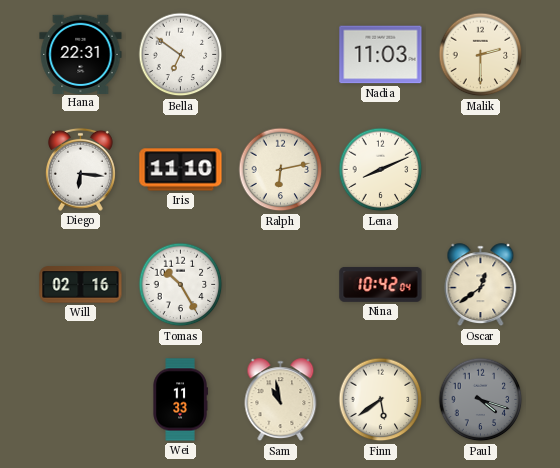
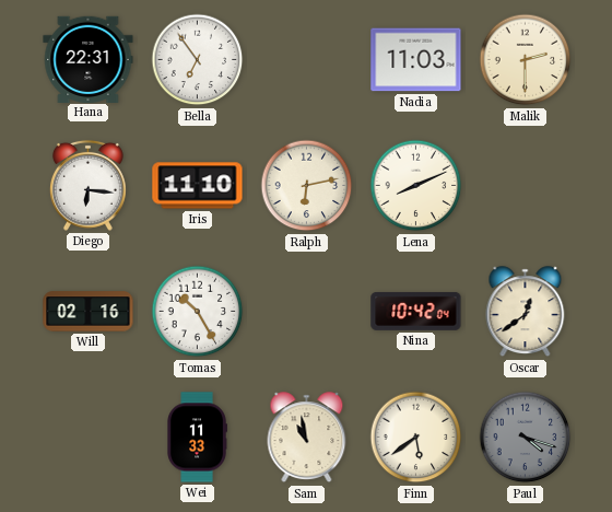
Bella: 6:51 -> 6:54
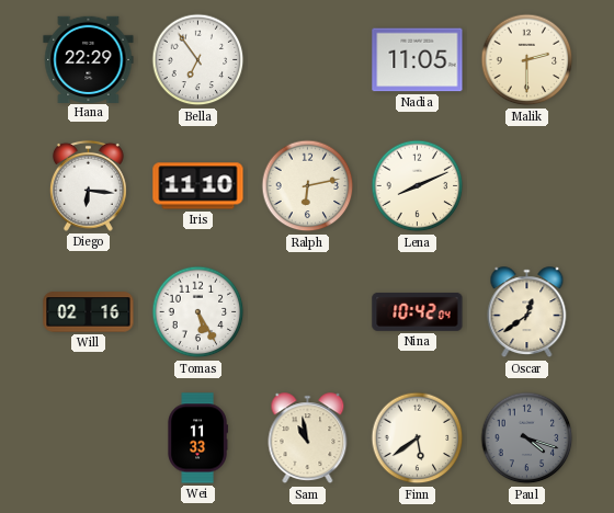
Hana: 22:31 -> 22:29
Nadia: 11:03 -> 11:05
Tomas: 10:25 -> 5:25
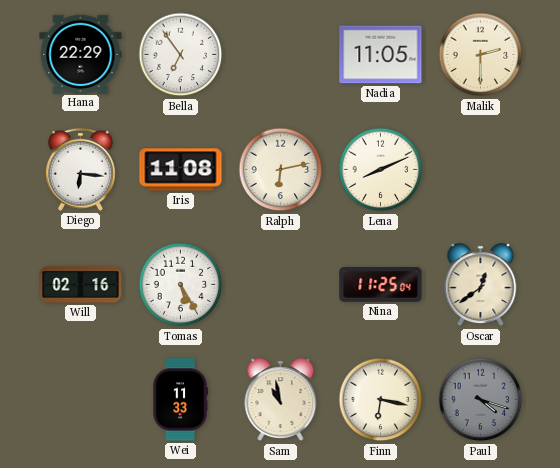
Iris: 11:10 -> 11:08
Nina: 10:42 -> 11:25
Finn: 5:39 -> 6:17
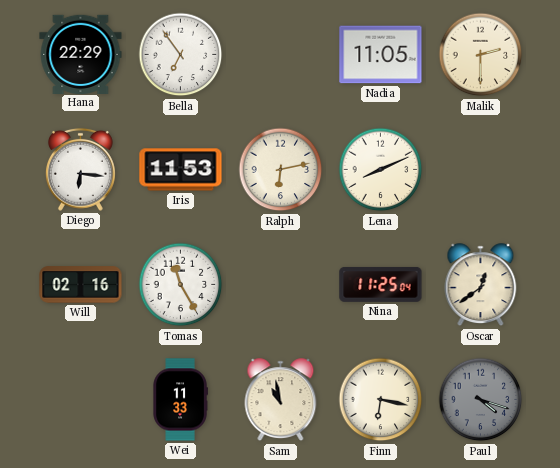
Iris: 11:08 -> 11:53
Tomas: 5:25 -> 11:25
